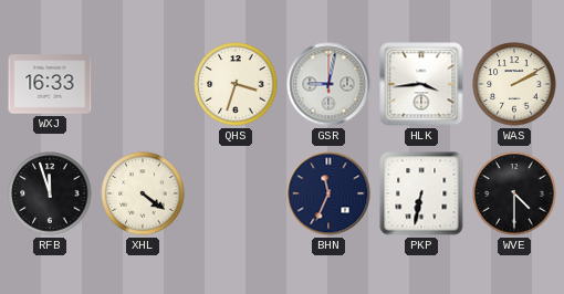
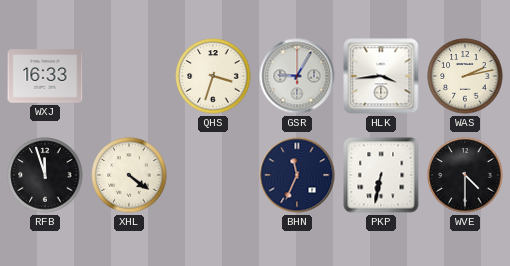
GSR: 9:02 -> 9:05
WAS: 2:10 -> 2:13
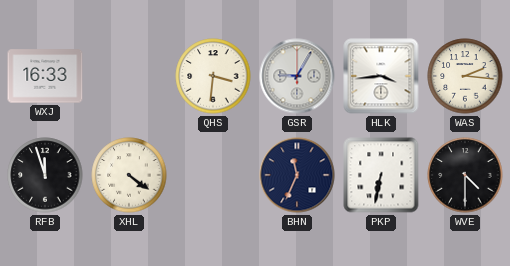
QHS: 3:33 -> 3:31
WAS: 2:13 -> 2:16
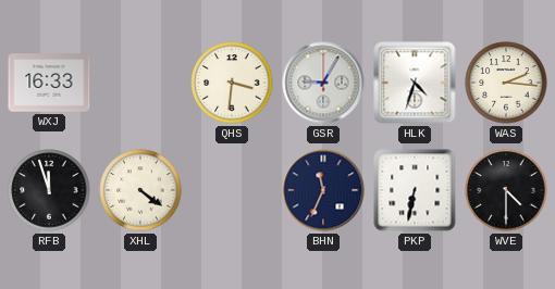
HLK: 3:44 -> 4:33
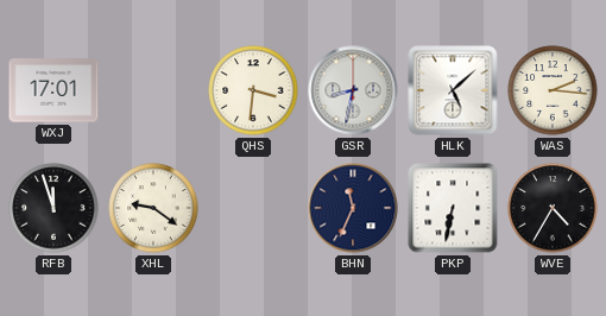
WXJ: 16:33 -> 17:01
GSR: 9:05 -> 8:32
HLK: 4:33 -> 5:08
XHL: 4:21 -> 9:21
WVE: 4:30 -> 4:35
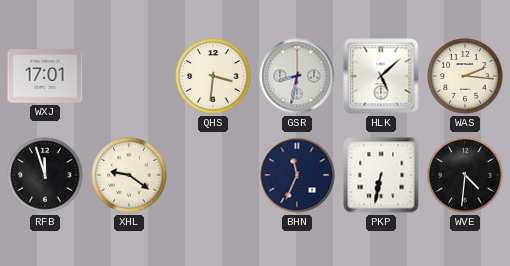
WVE: 4:35 -> 4:31
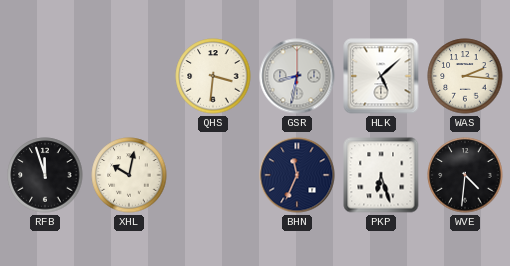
WXJ: 17:01 -> none
XHL: 9:21 -> 10:02
PKP: 6:32 -> 6:27
